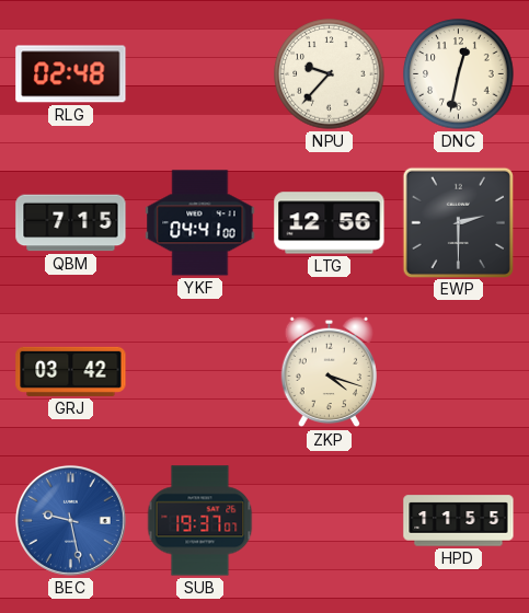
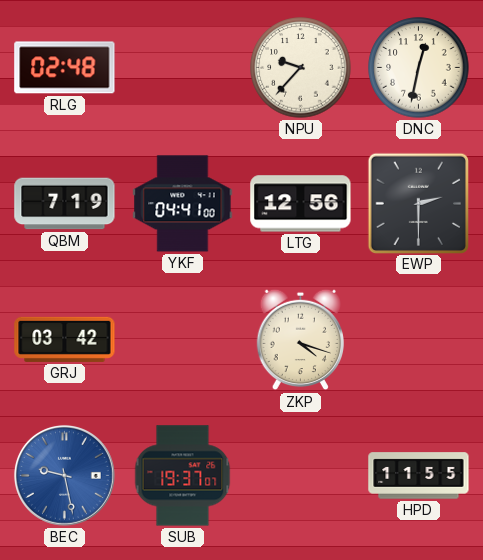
QBM: 7:15 -> 7:19
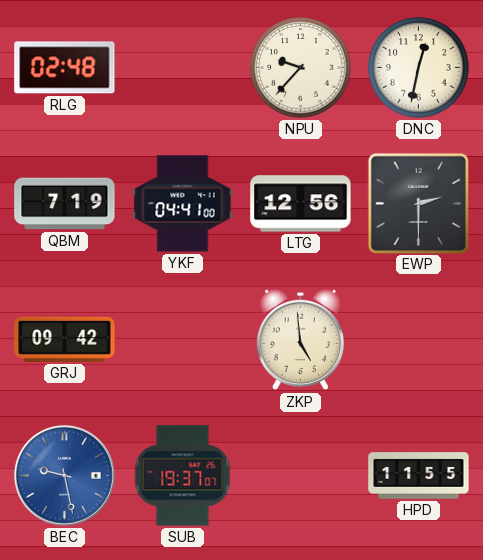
GRJ: 03:42 -> 09:42
ZKP: 4:18 -> 4:59
